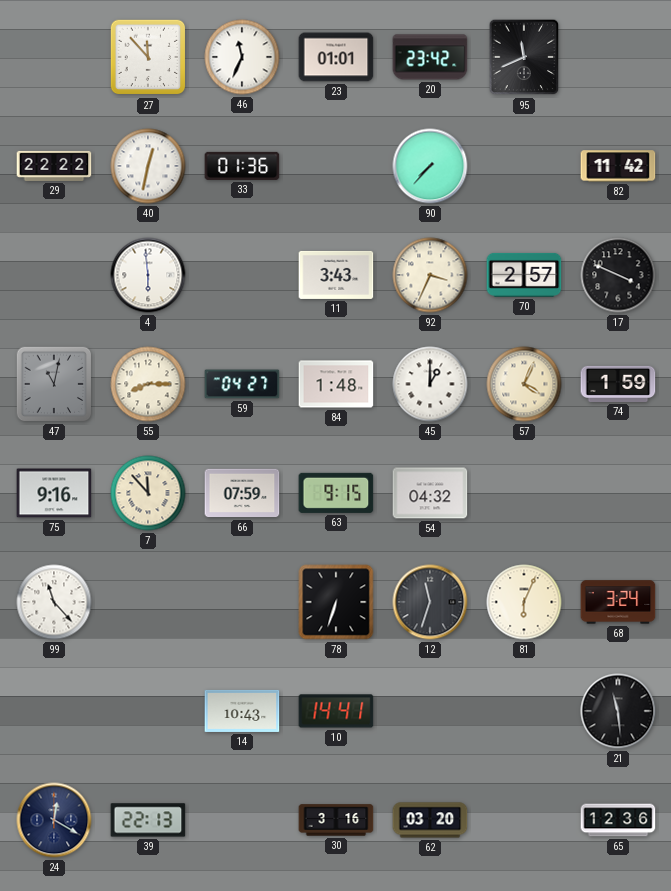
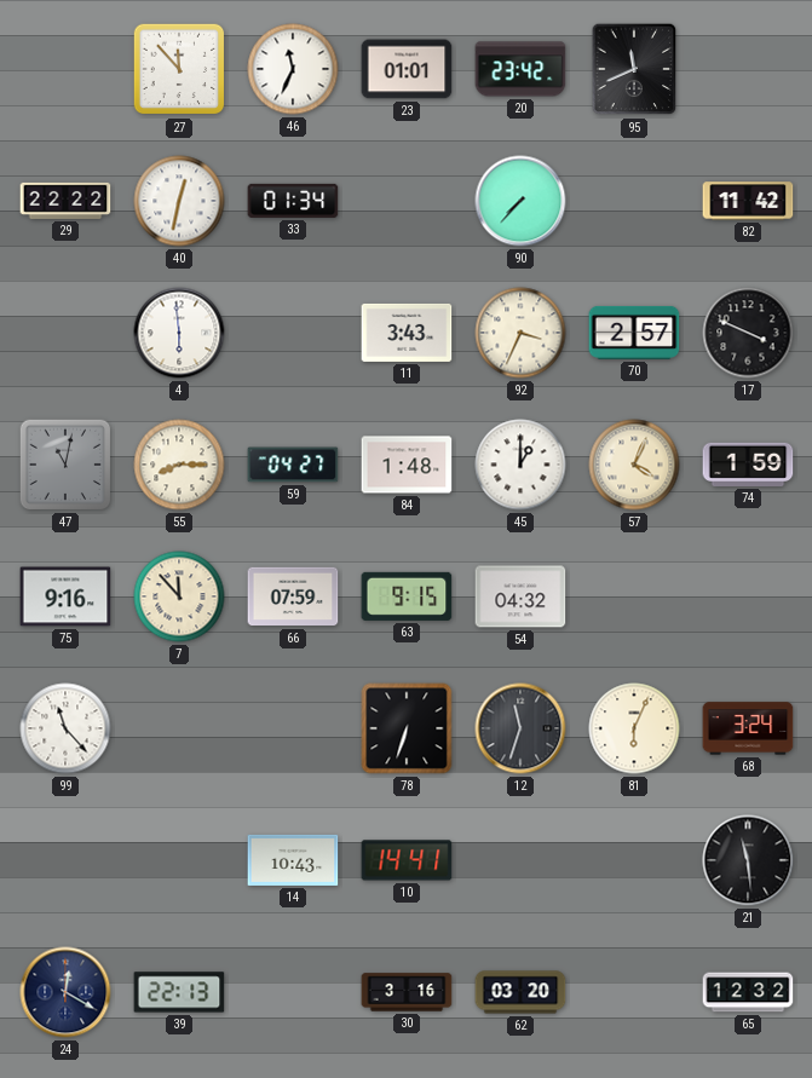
33: 01:36 -> 01:34
65: 12:36 -> 12:32
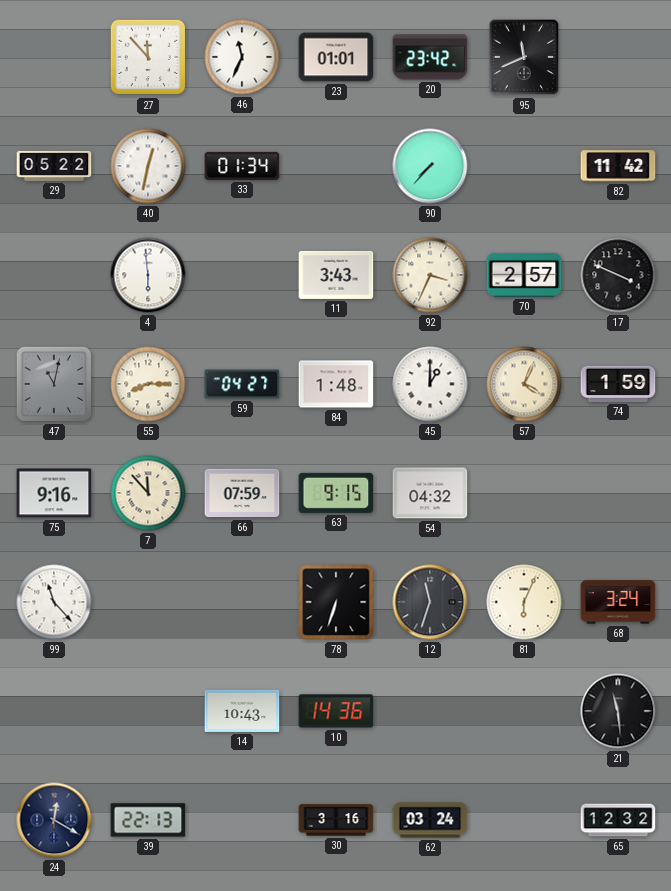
29: 22:22 -> 05:22
10: 14:41 -> 14:36
62: 03:20 -> 03:24
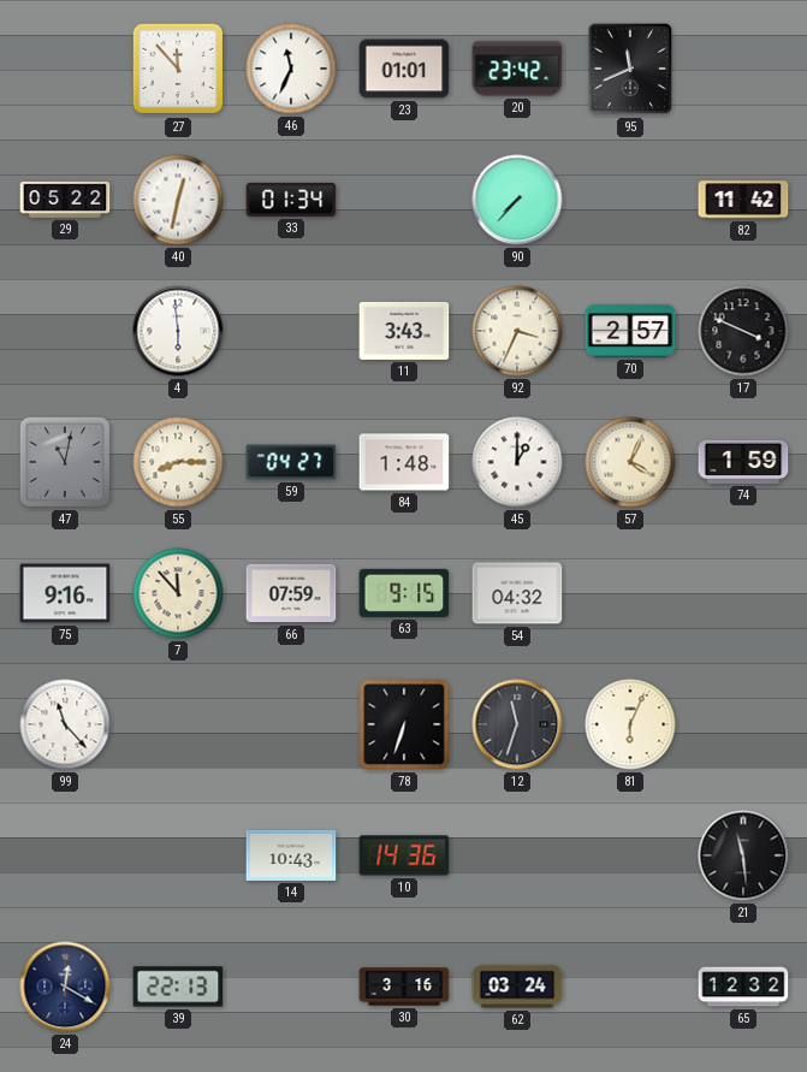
68: 3:24 -> none
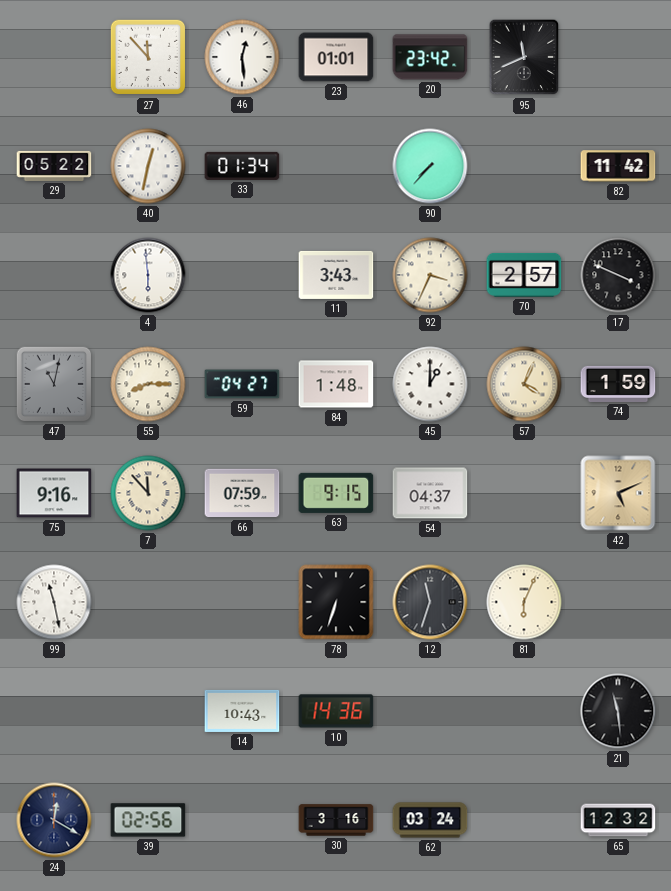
46: 11:34 -> 12:29
54: 04:32 -> 04:37
42: none -> 5:11
99: 11:23 -> 11:28
39: 22:13 -> 02:56
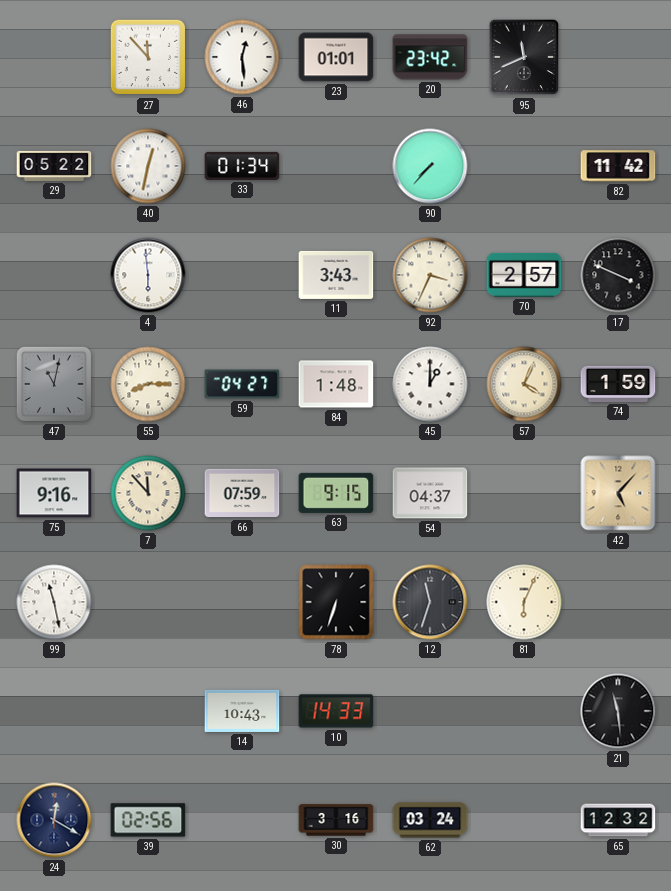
42: 5:11 -> 5:07
10: 14:36 -> 14:33
